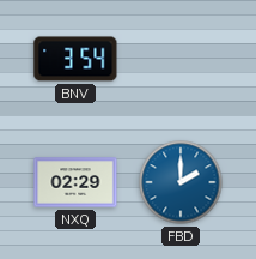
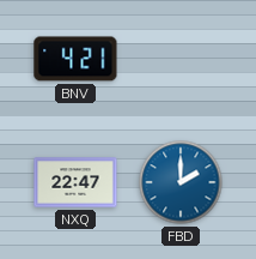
BNV: 3:54 -> 4:21
NXQ: 02:29 -> 22:47
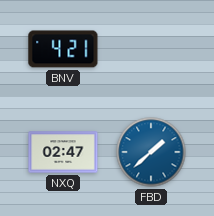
NXQ: 22:47 -> 02:47
FBD: 2:00 -> 1:38
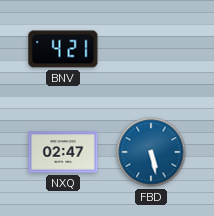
FBD: 1:38 -> 5:28
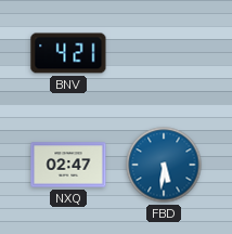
FBD: 5:28 -> 5:31
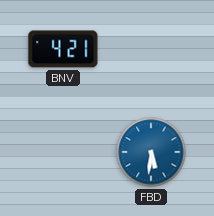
NXQ: 02:47 -> none
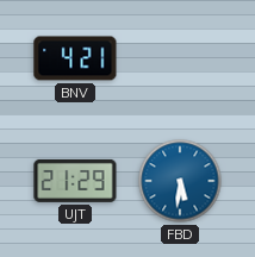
UJT: none -> 21:29
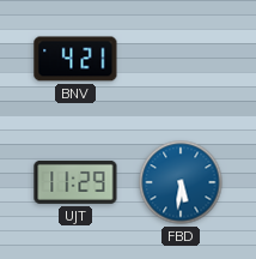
UJT: 21:29 -> 11:29
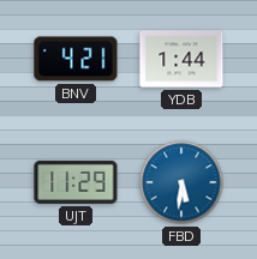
YDB: none -> 1:44
